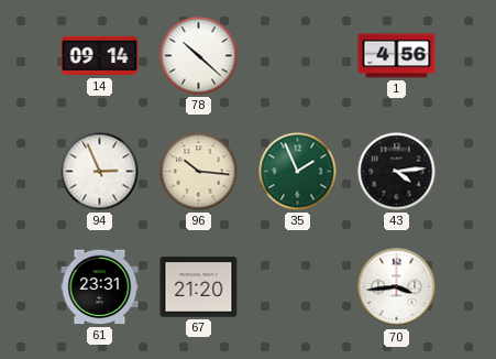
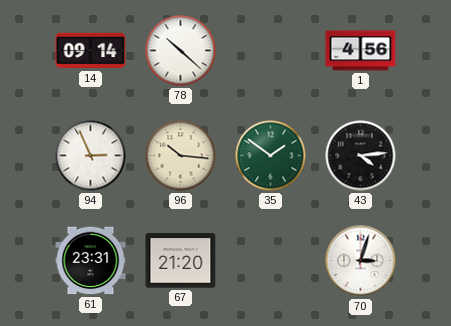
35: 1:56 -> 1:51
70: 3:44 -> 3:03
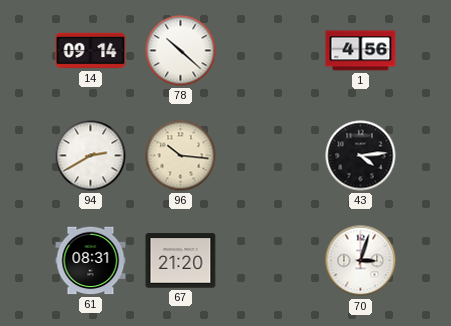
94: 2:56 -> 2:40
35: 1:51 -> none
61: 23:31 -> 08:31
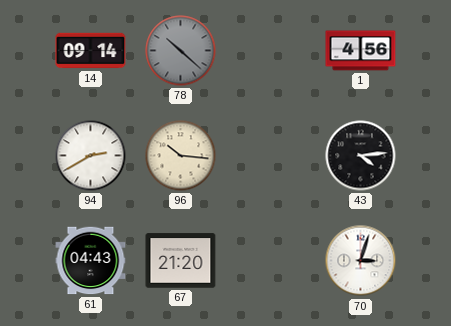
78 dial: white -> grey
61: 08:31 -> 04:43
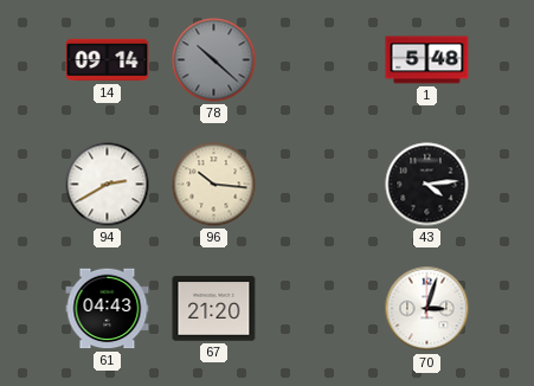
1: 4:56 -> 5:48
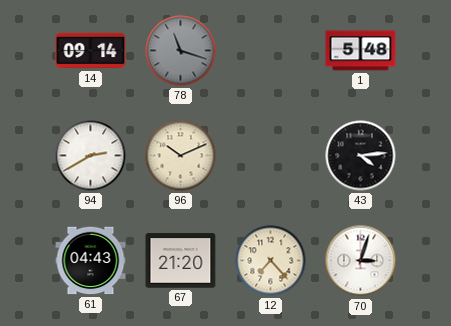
78: 10:22 -> 11:18
96: 10:16 -> 10:11
12: none -> 7:23
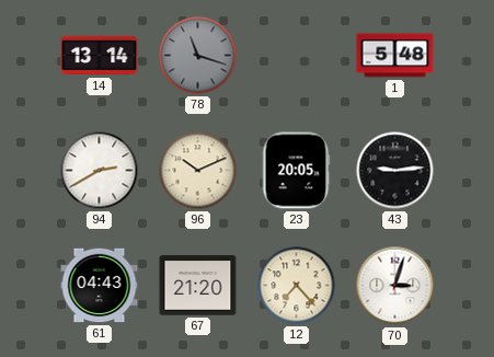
14: 09:14 -> 13:14
23: none -> 20:05
43: 4:14 -> 9:14
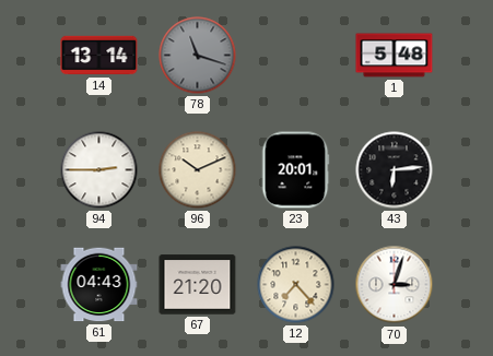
94: 2:40 -> 2:45
23: 20:05 -> 20:01
43: 9:14 -> 6:14
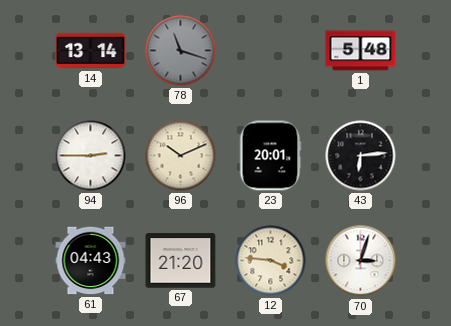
12: 7:23 -> 3:46
